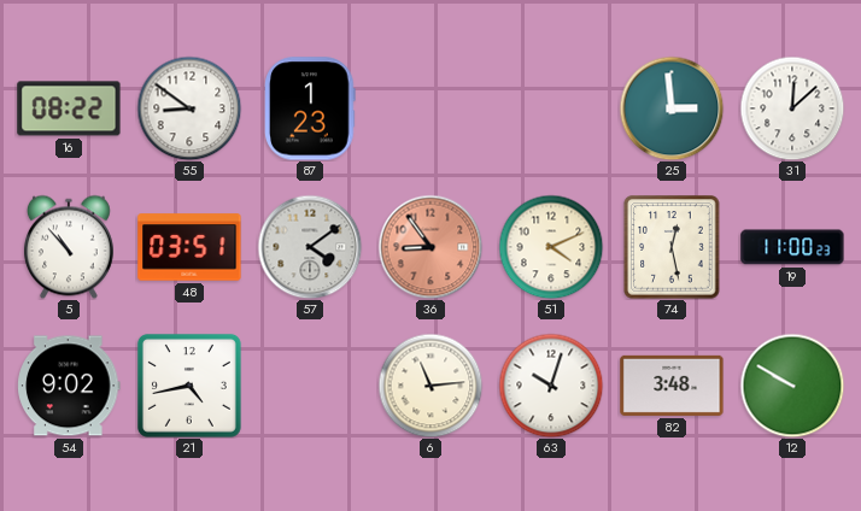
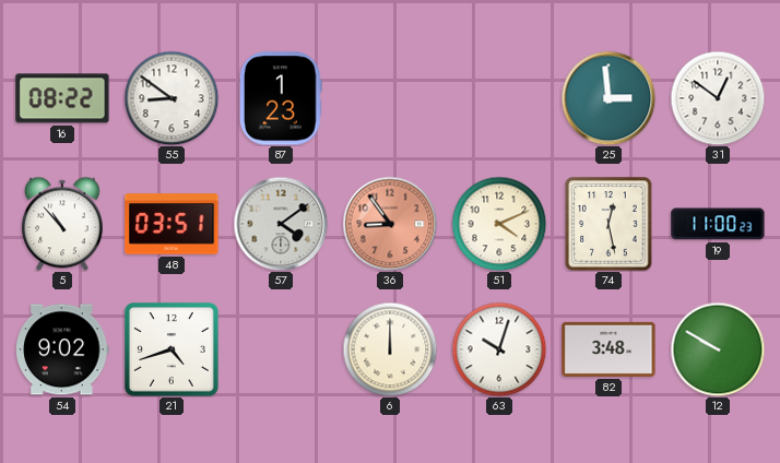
31: 12:08 -> 12:51
21: 4:43 -> 4:42
6: 11:14 -> 12:00
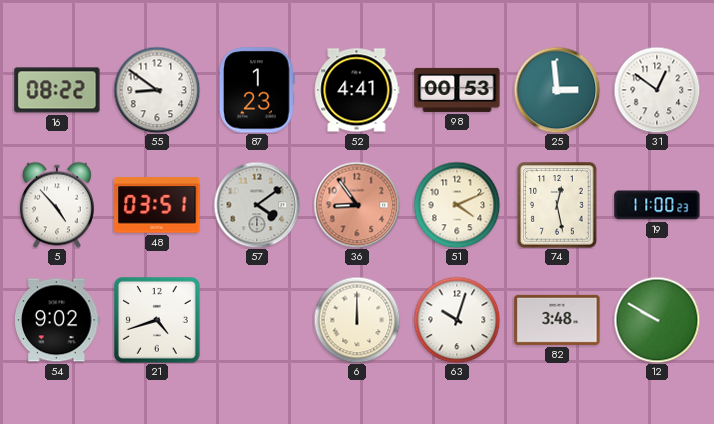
52: none -> 4:41
98: none -> 00:53
5: 10:53 -> 4:53
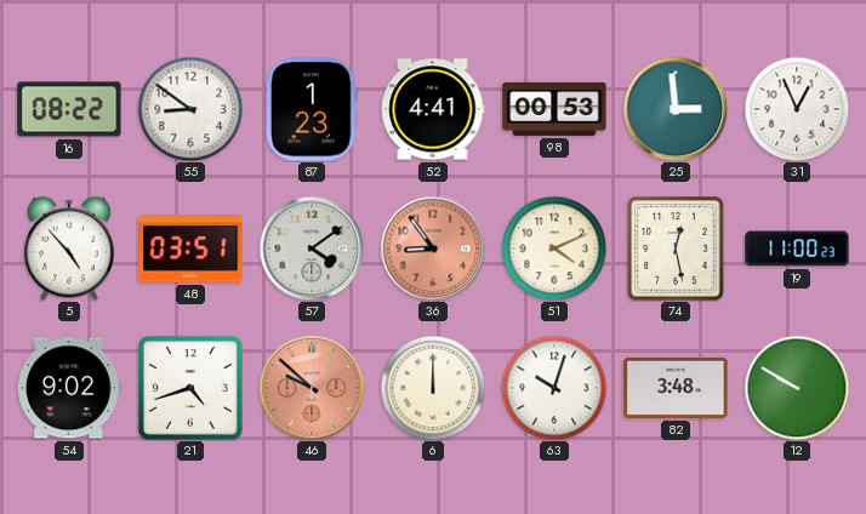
31: 12:51 -> 12:56
46: none -> 9:52
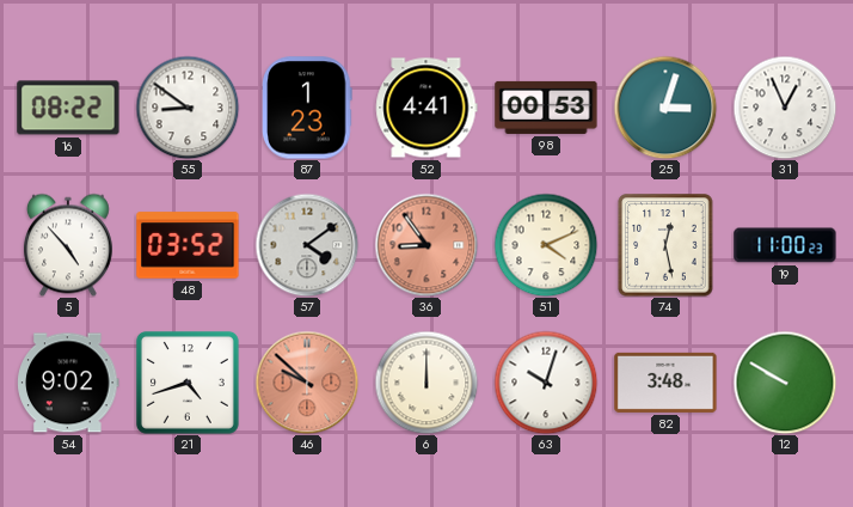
25: 2:59 -> 3:03
48: 03:51 -> 03:52
